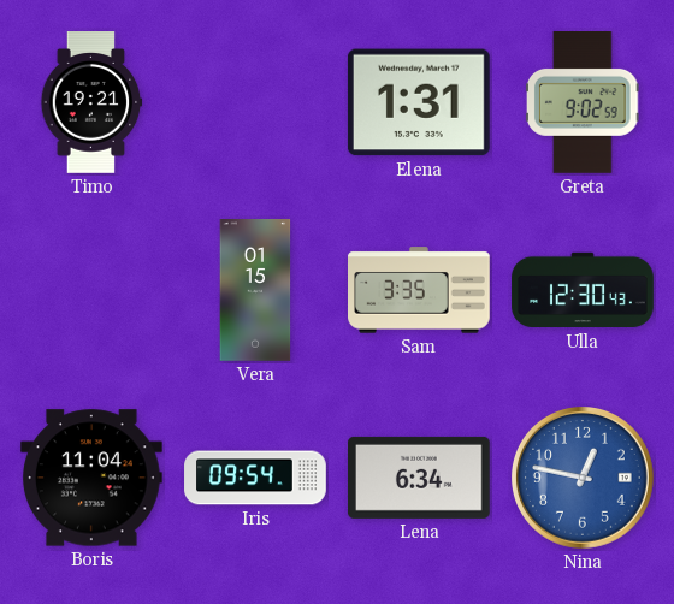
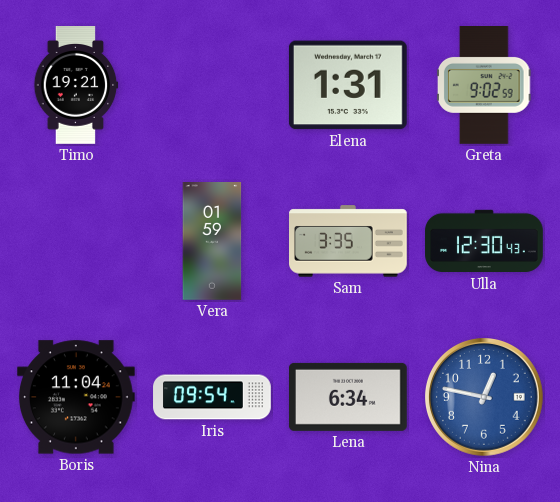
Vera: 01:15 -> 01:59
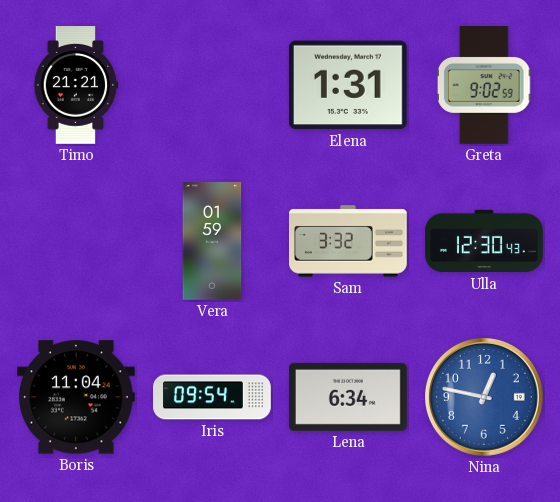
Timo: 19:21 -> 21:21
Sam: 3:35 -> 3:32
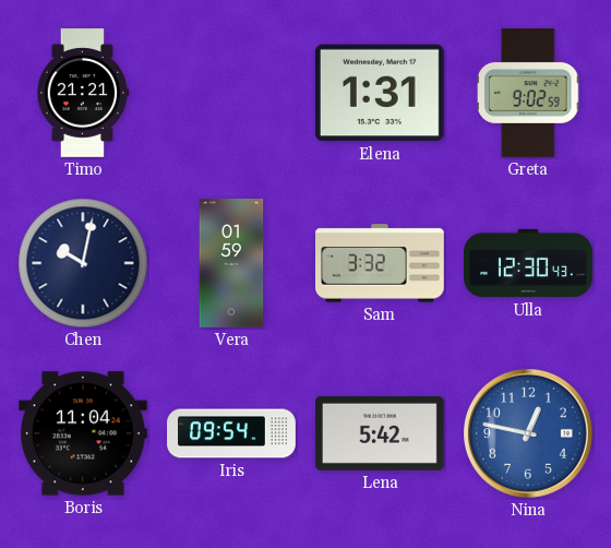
Chen: none -> 10:02
Lena: 6:34 -> 5:42
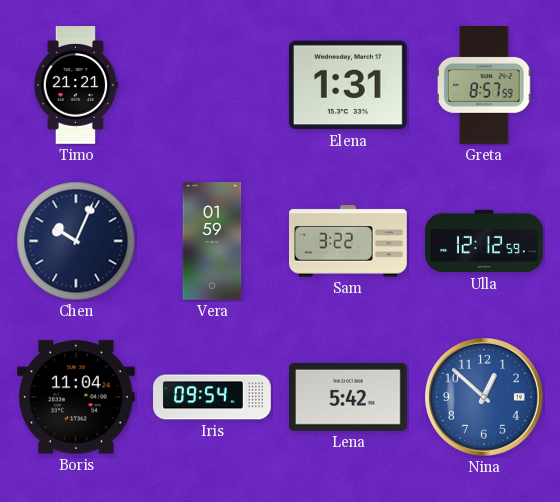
Greta: 9:02 -> 8:57
Chen: 10:02 -> 10:04
Sam: 3:32 -> 3:22
Ulla: 12:30 -> 12:12
Nina: 12:47 -> 12:52
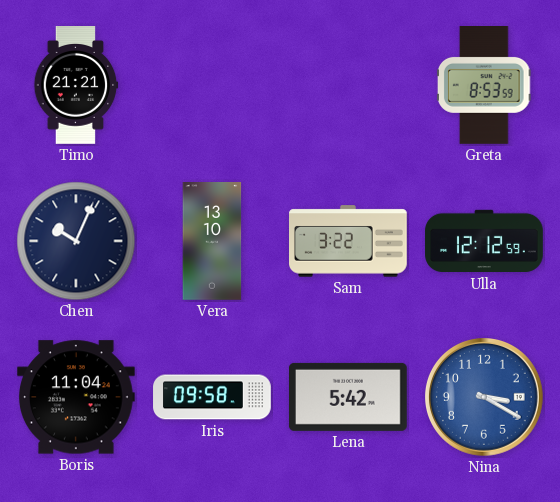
Elena: 1:31 -> none
Greta: 8:57 -> 8:53
Vera: 01:59 -> 13:10
Iris: 09:54 -> 09:58
Nina: 12:52 -> 3:20
